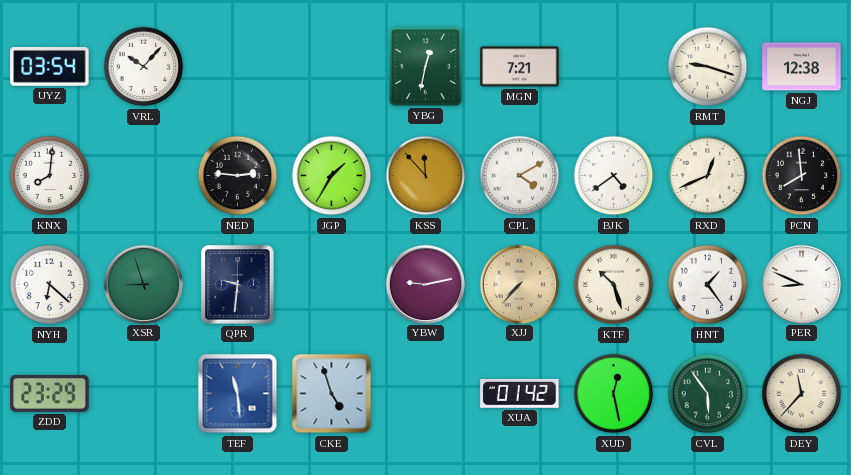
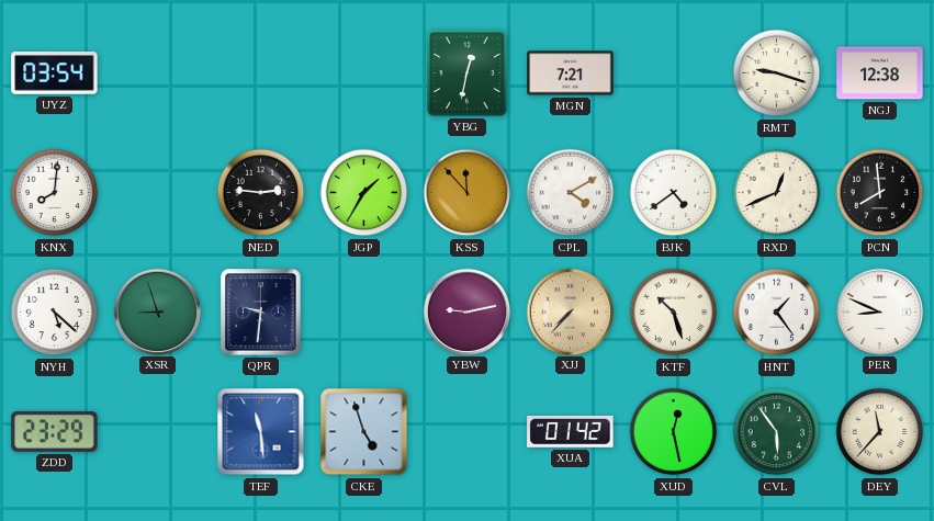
VRL: 10:07 -> none
NYH: 6:22 -> 5:22
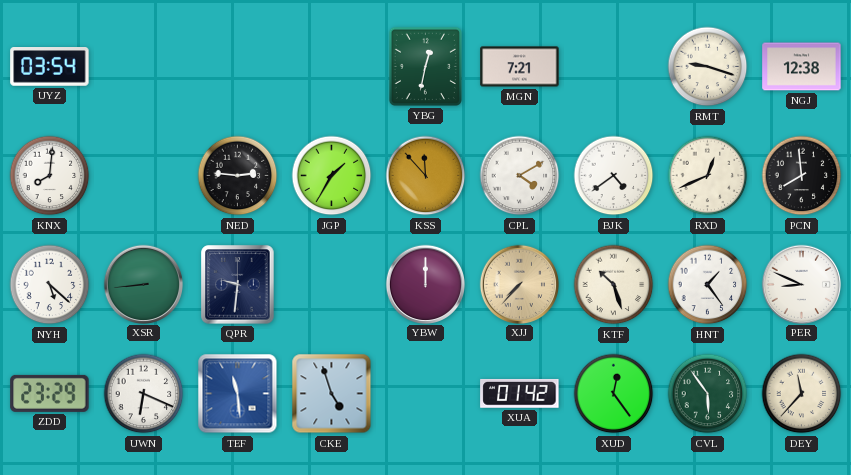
XSR: 8:57 -> 8:44
YBW: 9:13 -> 12:00
UWN: none -> 6:19
XUD: 12:28 -> 12:24
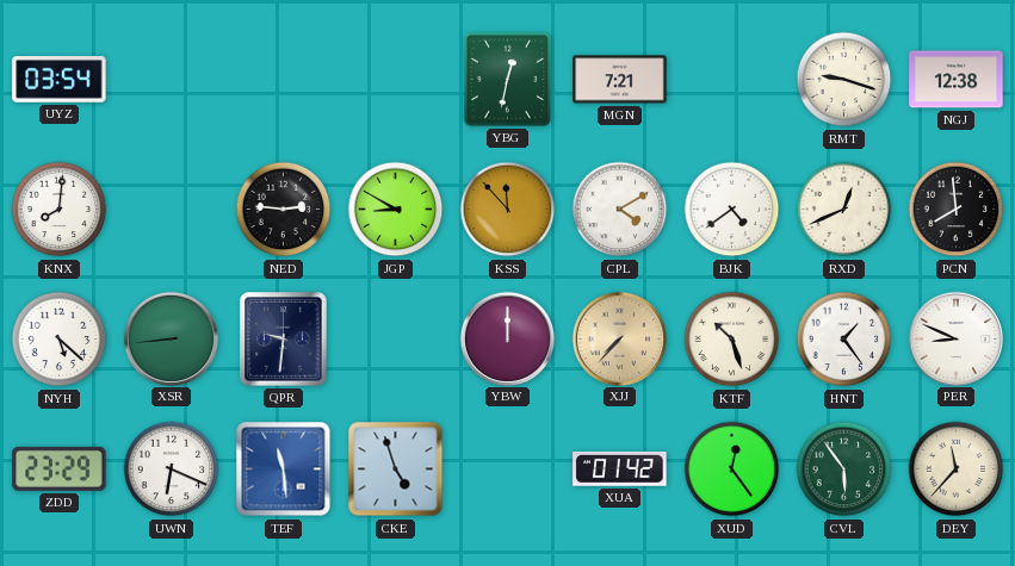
JGP: 1:35 -> 8:50
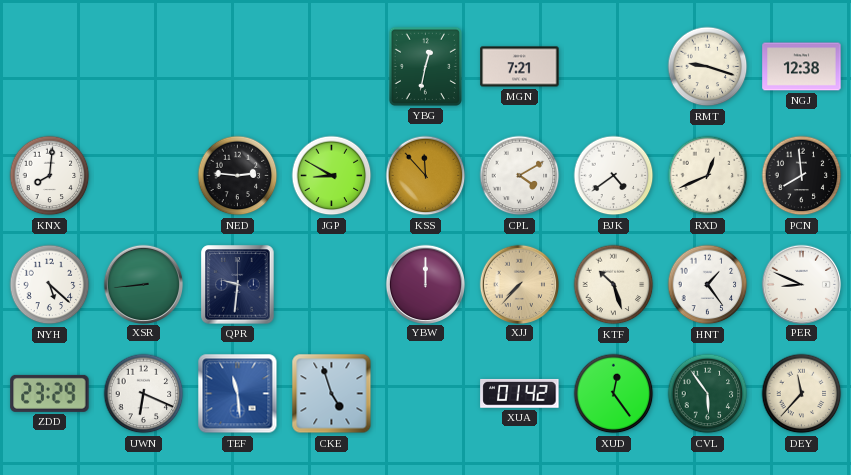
UYZ: 03:54 -> none
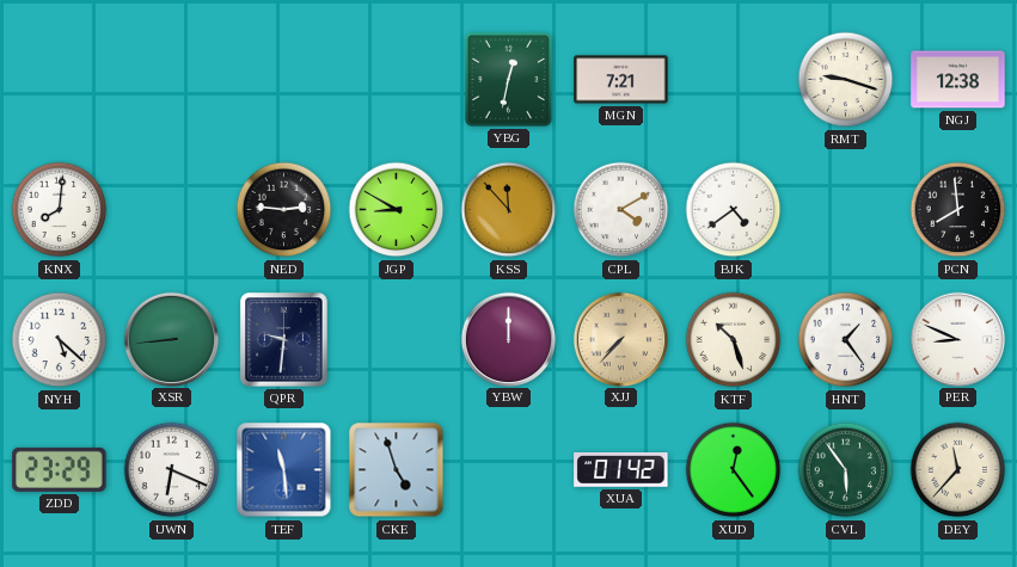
RXD: 12:41 -> none
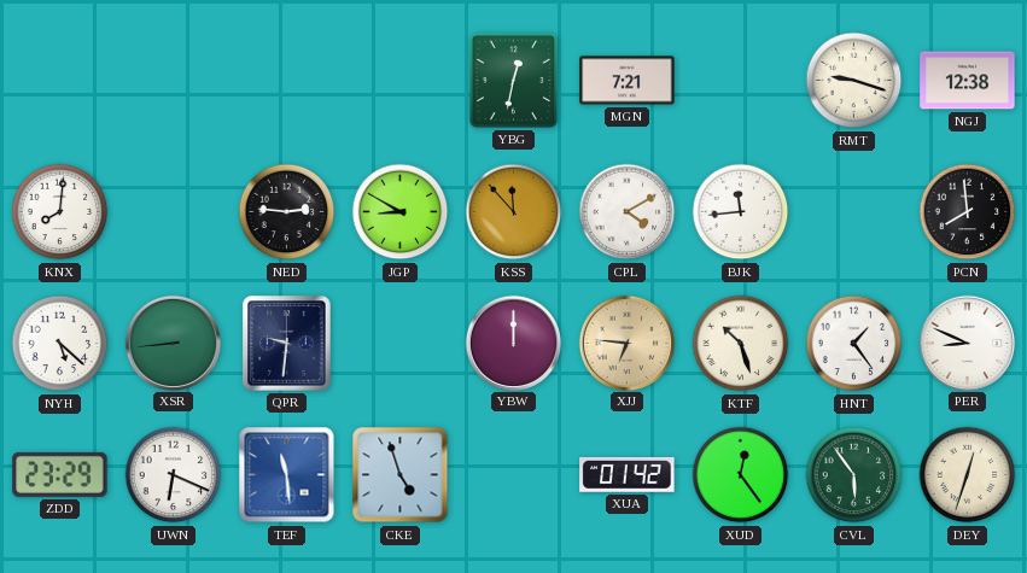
BJK: 4:39 -> 11:44
XJJ: 7:37 -> 6:46
DEY: 11:37 -> 12:33
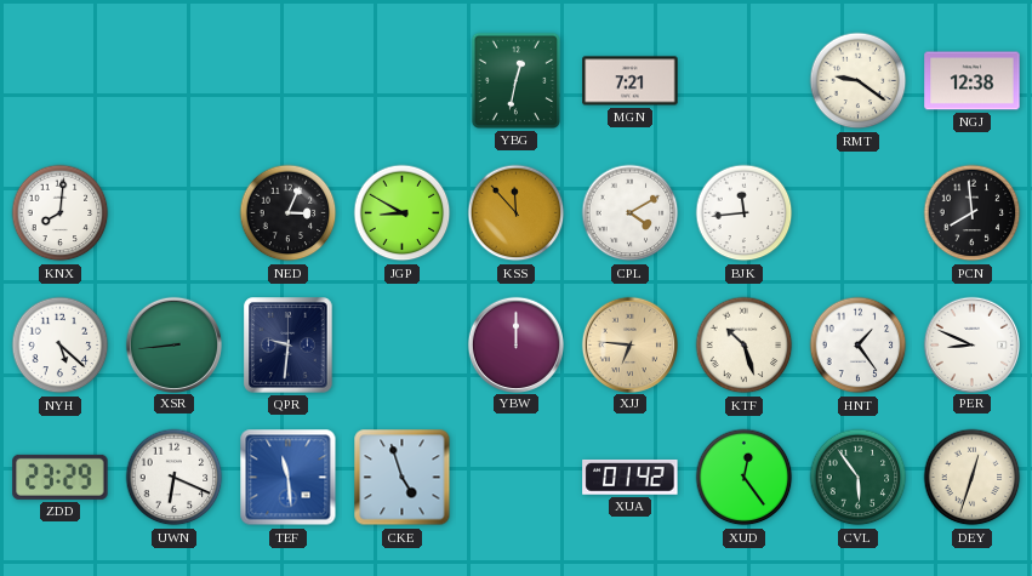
RMT: 9:18 -> 9:21
NED: 2:46 -> 3:04
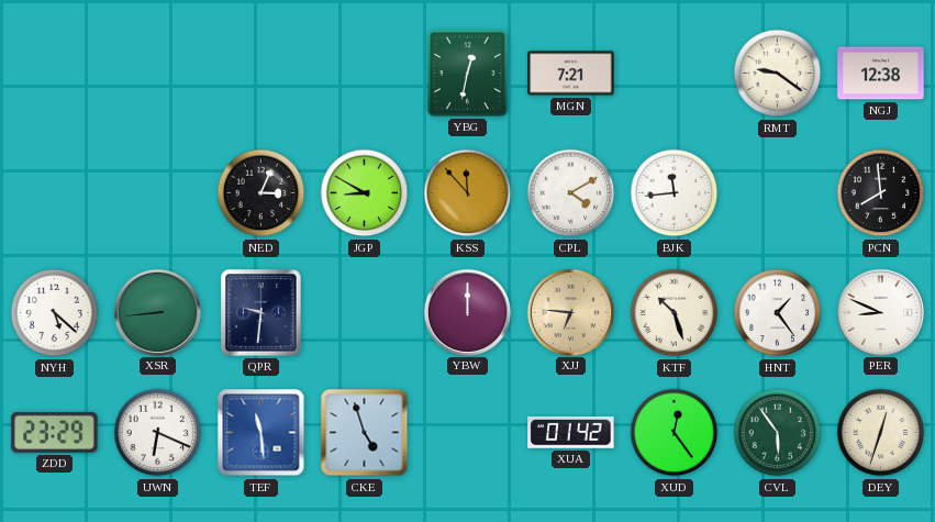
KNX: 8:01 -> none
